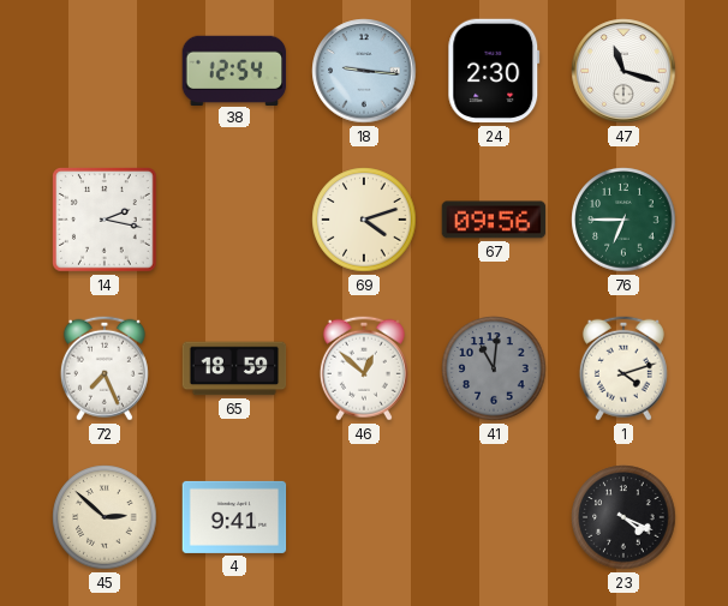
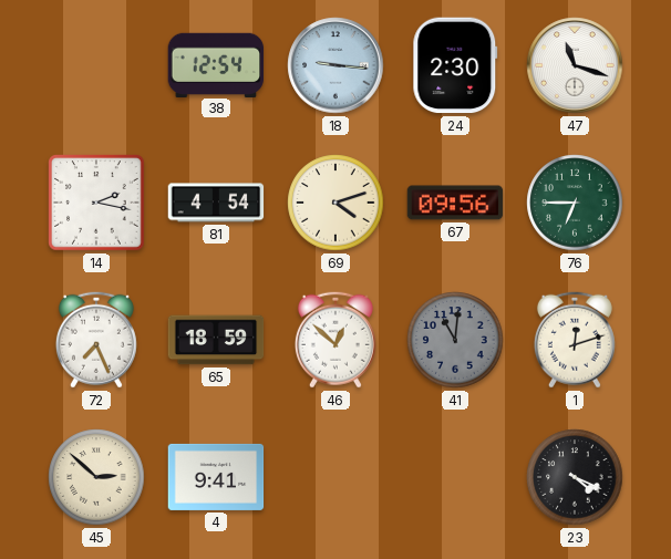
81: none -> 4:54
1: 4:12 -> 12:12
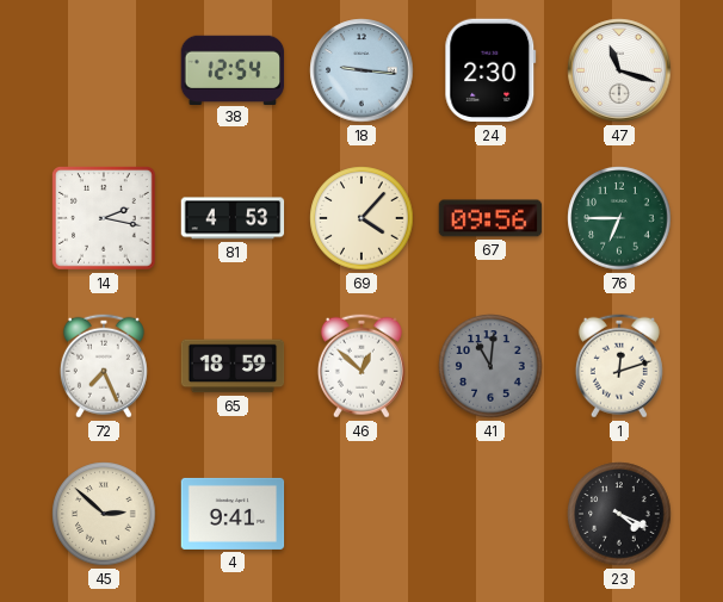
81: 4:54 -> 4:53
69: 4:12 -> 4:07
